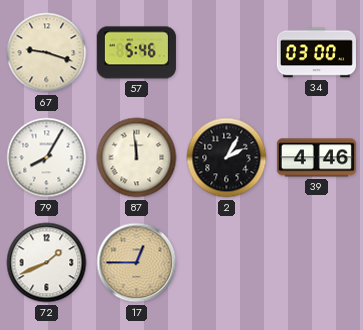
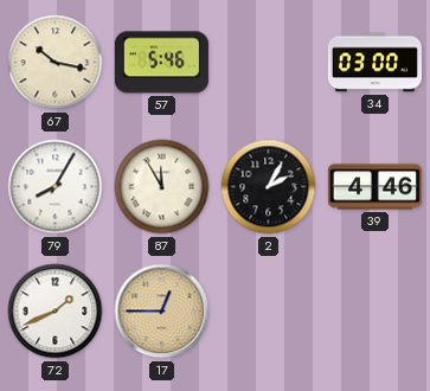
67: 9:18 -> 10:17
87: 11:59 -> 11:55
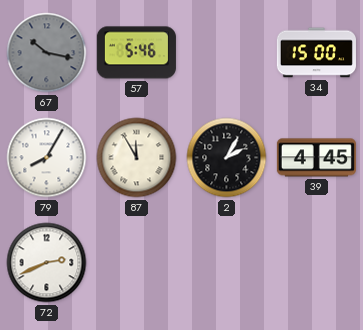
67 dial: cream -> grey
34: 03:00 -> 15:00
39: 4:46 -> 4:45
72: 1:41 -> 2:41
17: 12:45 -> none
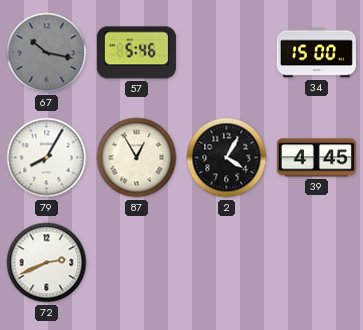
87: 11:55 -> 12:55
2: 2:05 -> 4:05
